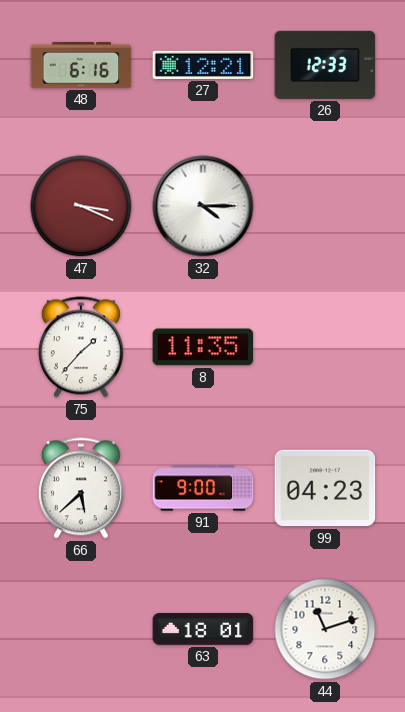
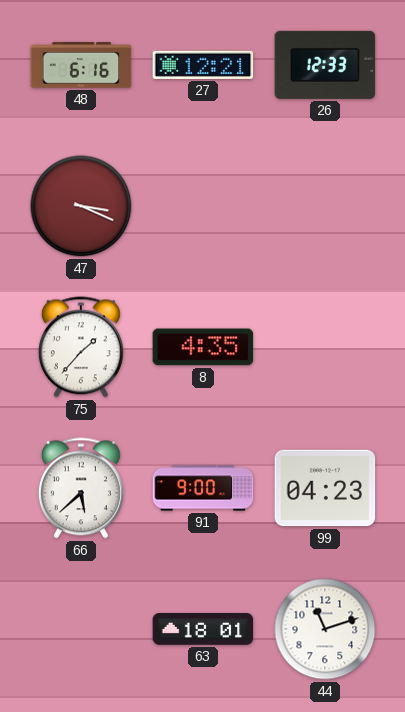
32: 4:15 -> none
8: 11:35 -> 4:35
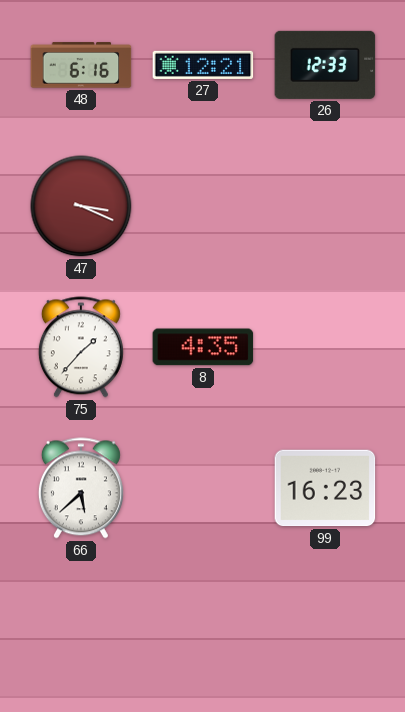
91: 9:00 -> none
99: 04:23 -> 16:23
63: 18:01 -> none
44: 11:12 -> none
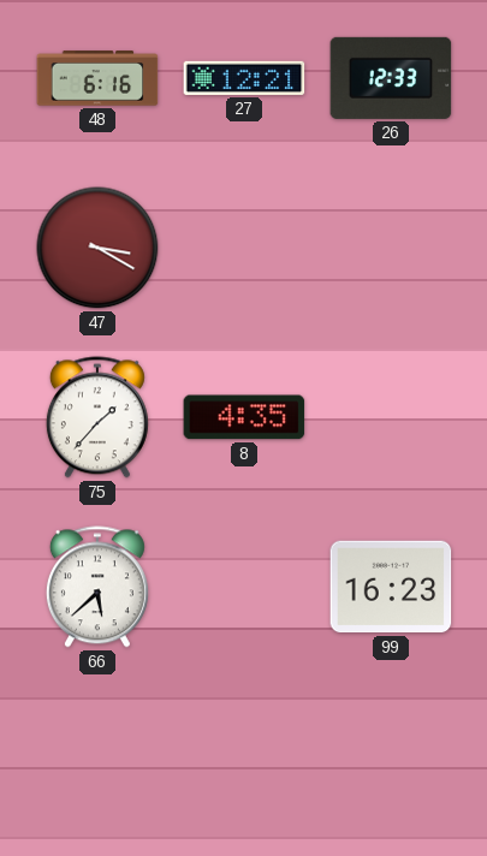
47: 3:19 -> 3:20
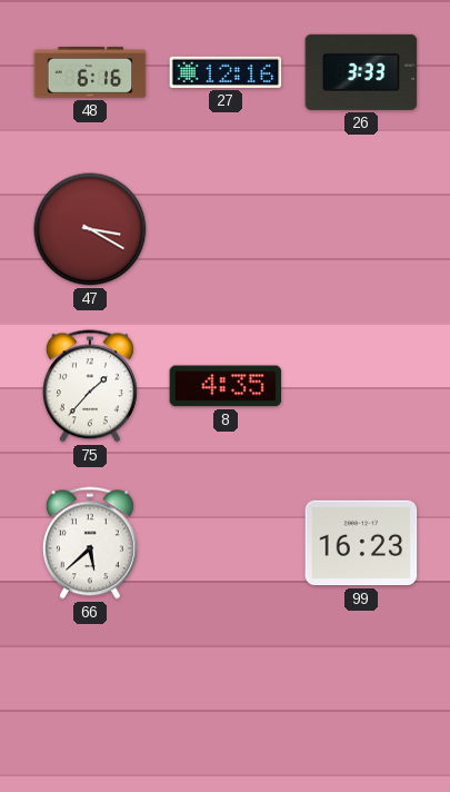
27: 12:21 -> 12:16
26: 12:33 -> 3:33
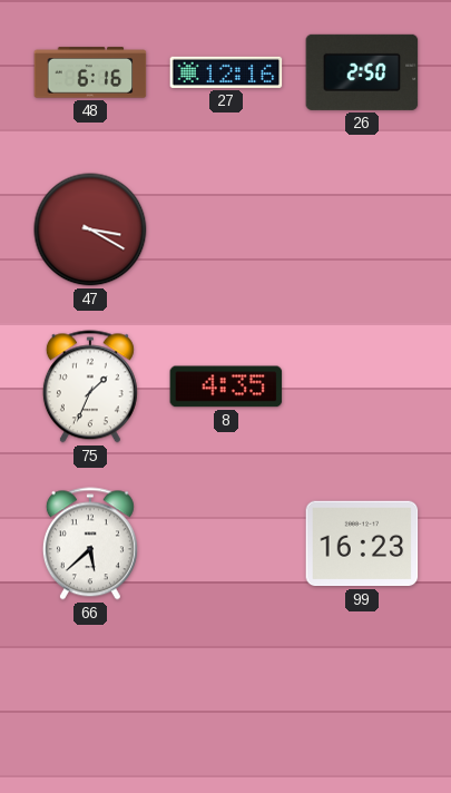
26: 3:33 -> 2:50
75: 1:37 -> 1:34
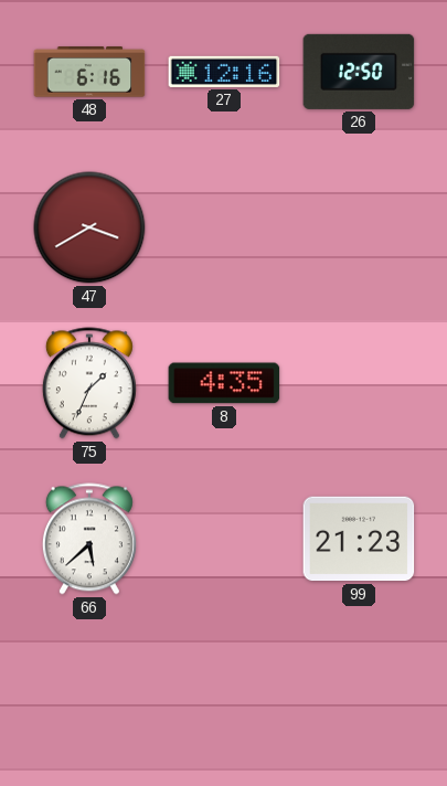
26: 2:50 -> 12:50
47: 3:20 -> 3:40
99: 16:23 -> 21:23
